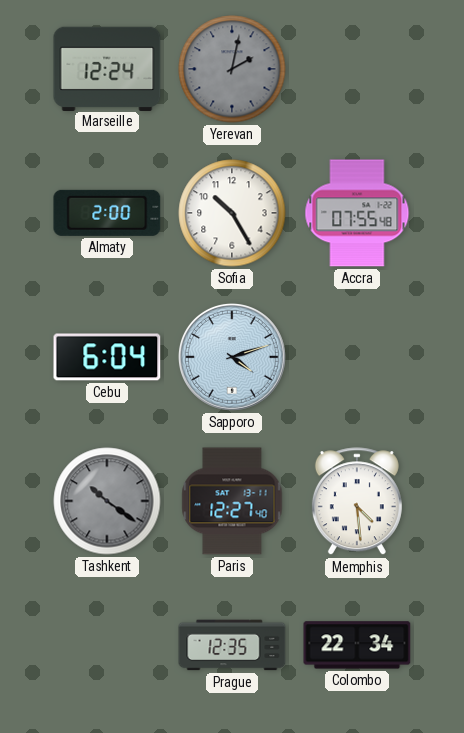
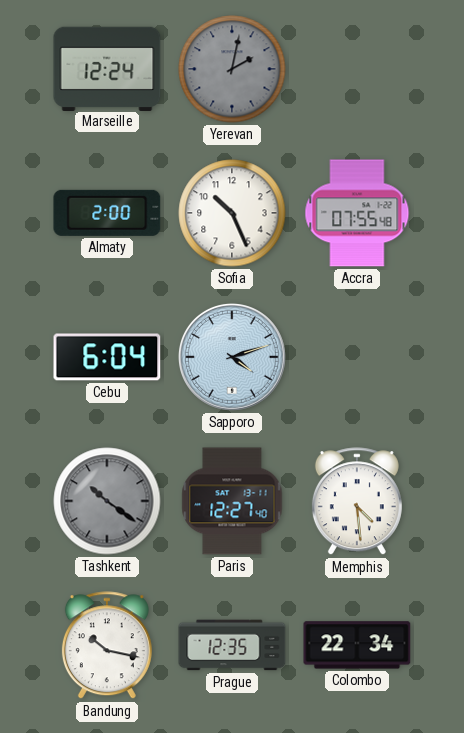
Sofia: 10:25 -> 10:26
Bandung: none -> 10:17
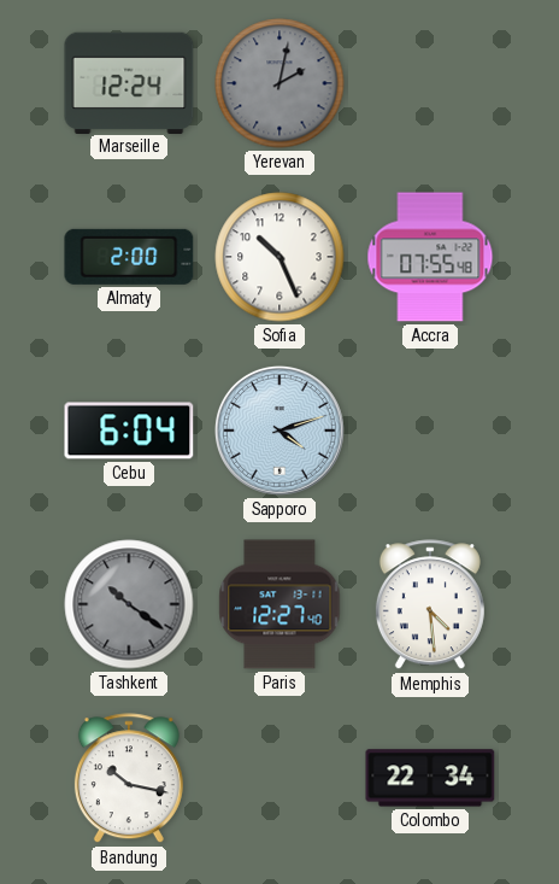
Prague: 12:35 -> none
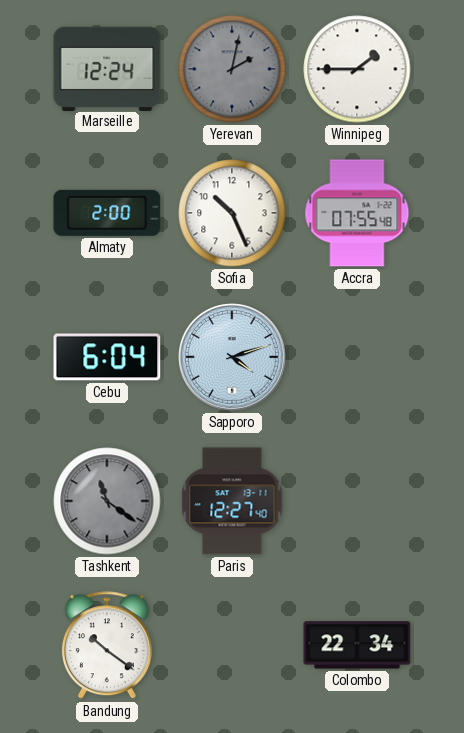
Winnipeg: none -> 1:45
Tashkent: 10:21 -> 11:21
Memphis: 4:29 -> none
Bandung: 10:17 -> 10:21
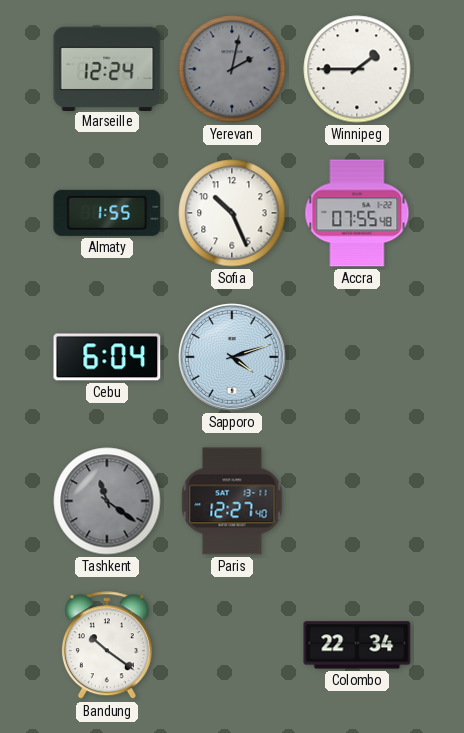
Almaty: 2:00 -> 1:55
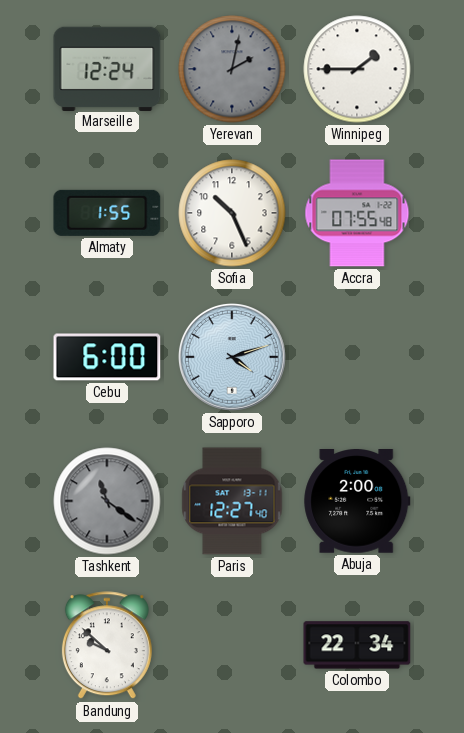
Cebu: 6:04 -> 6:00
Abuja: none -> 2:00
Bandung: 10:21 -> 9:52
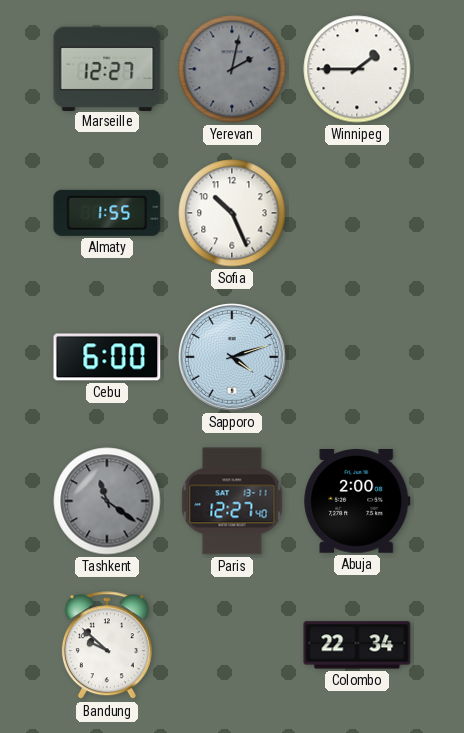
Marseille: 12:24 -> 12:27
Accra: 07:55 -> none
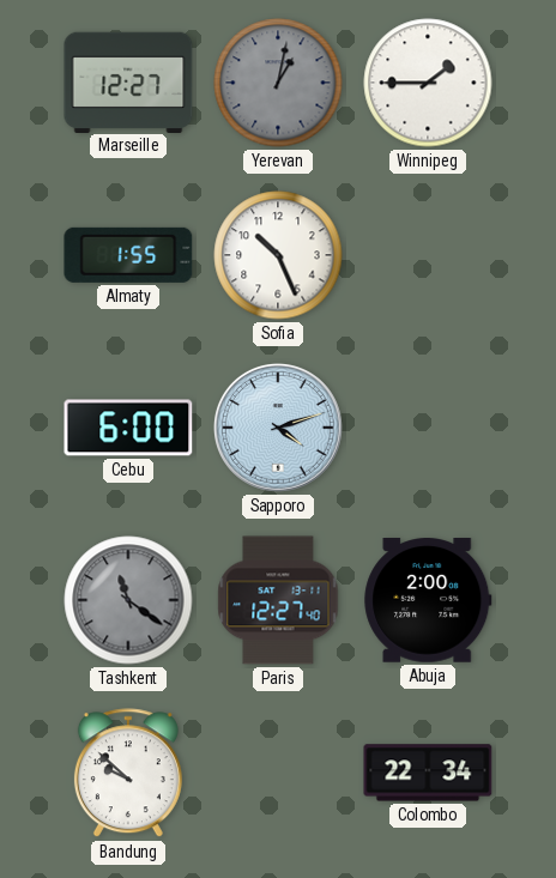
Yerevan: 2:02 -> 1:02
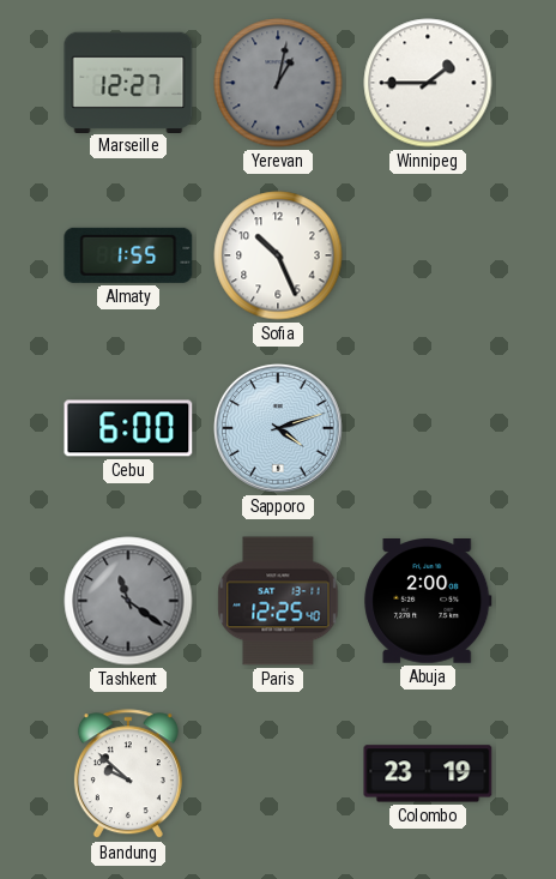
Paris: 12:27 -> 12:25
Colombo: 22:34 -> 23:19
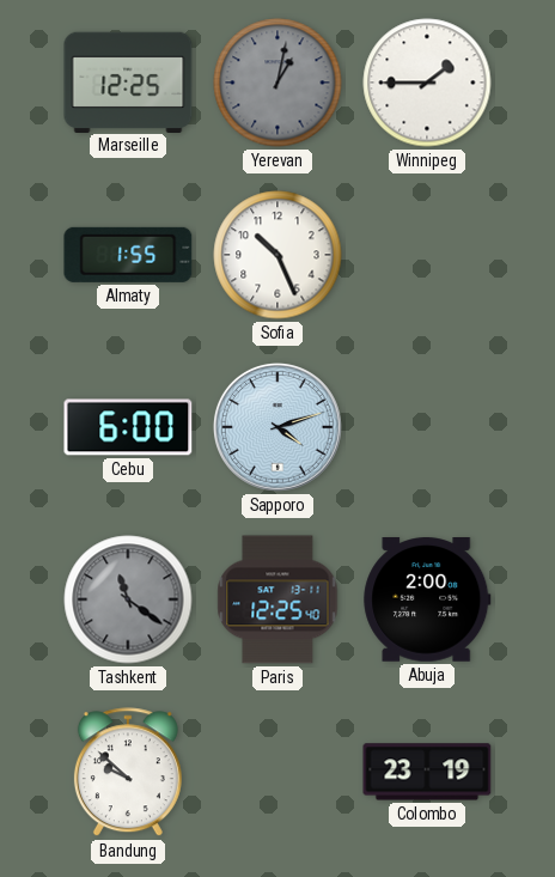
Marseille: 12:27 -> 12:25
